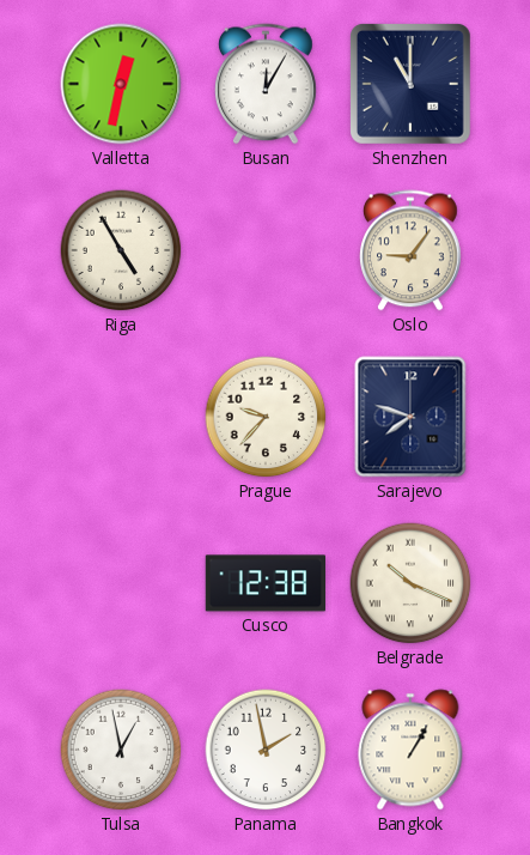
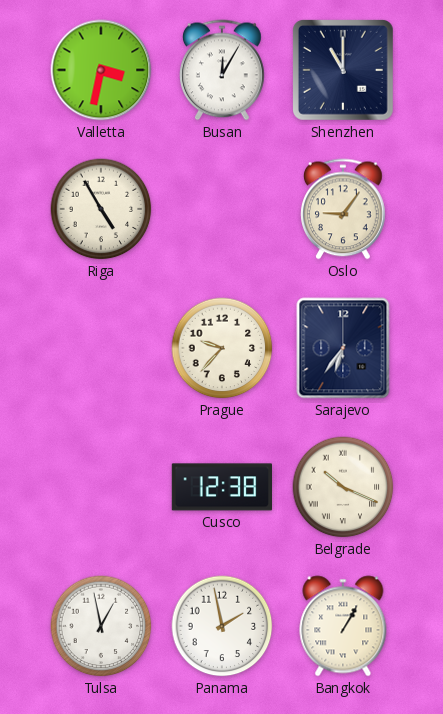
Valletta: 12:32 -> 3:32
Sarajevo: 7:48 -> 6:36
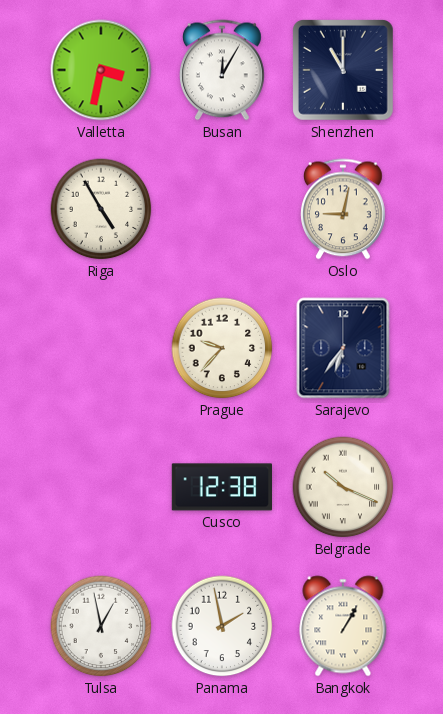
Oslo: 9:06 -> 9:02
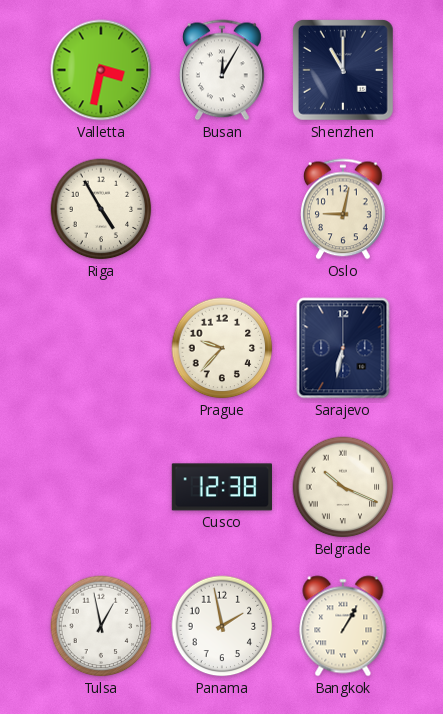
Sarajevo: 6:36 -> 6:32
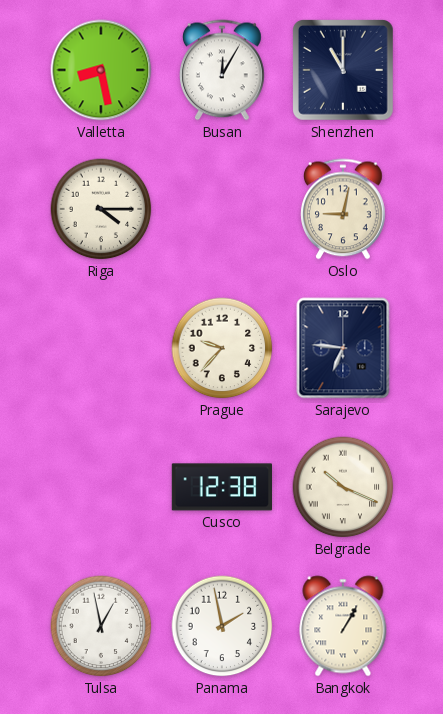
Valletta: 3:32 -> 8:28
Riga: 4:55 -> 4:15
Sarajevo: 6:32 -> 6:46
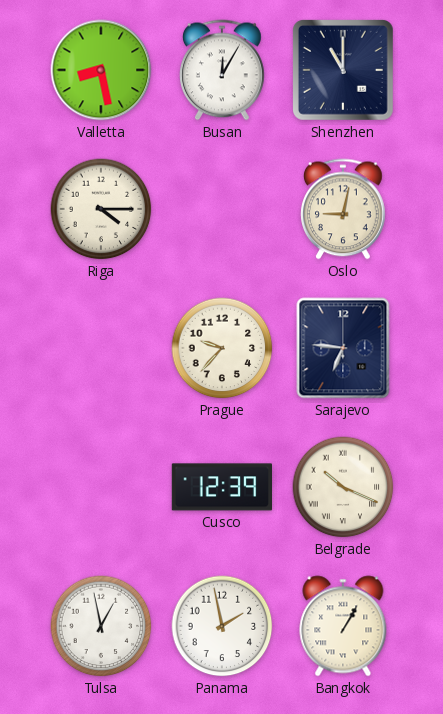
Cusco: 12:38 -> 12:39
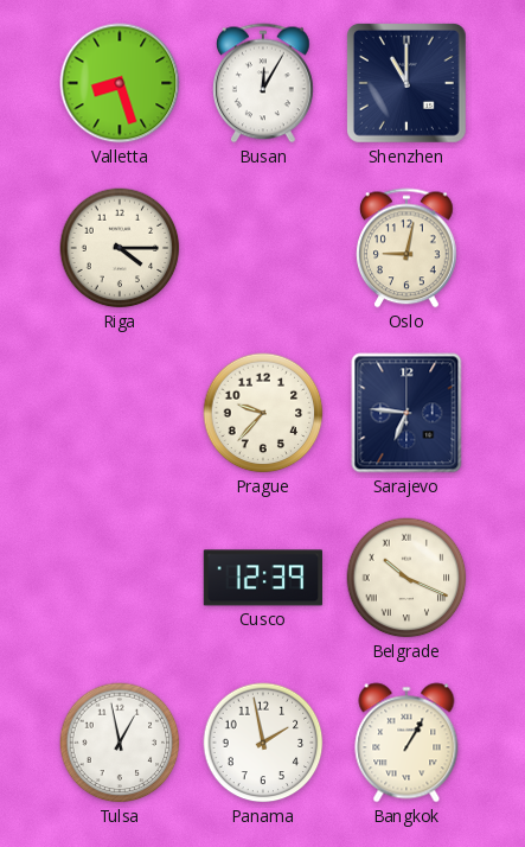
Valletta: 8:28 -> 8:27
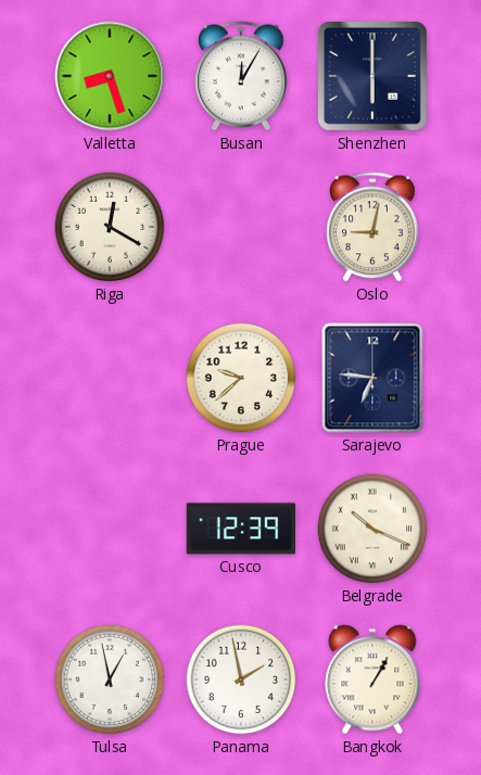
Shenzhen: 11:00 -> 6:00
Riga: 4:15 -> 12:20
Prague: 9:37 -> 9:38
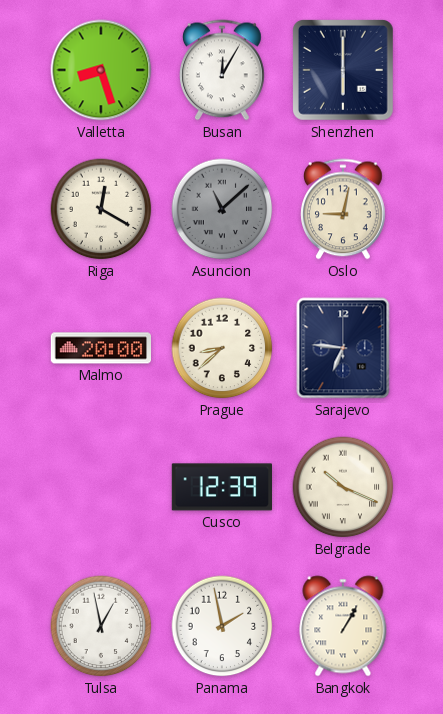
Asuncion: none -> 11:08
Malmo: none -> 20:00
Prague: 9:38 -> 8:38
